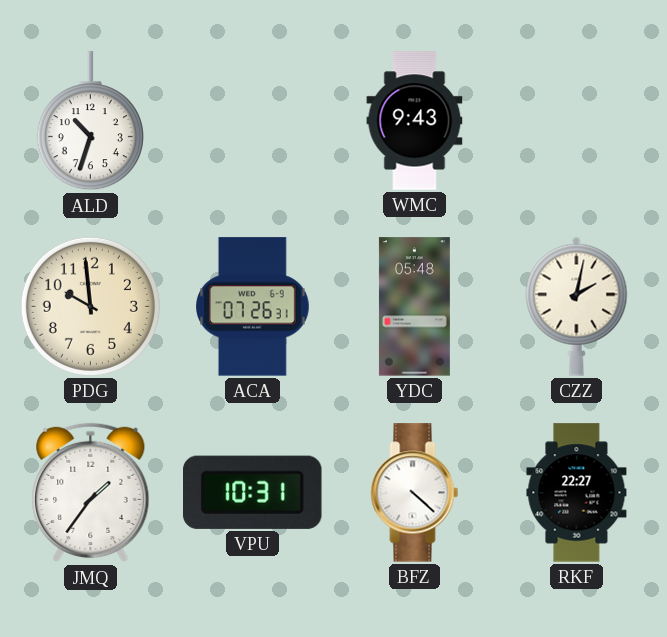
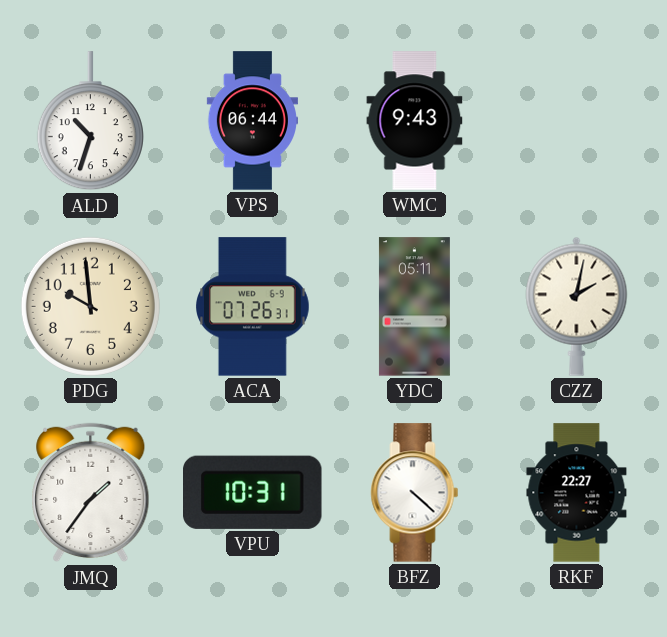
VPS: none -> 06:44
YDC: 05:48 -> 05:11
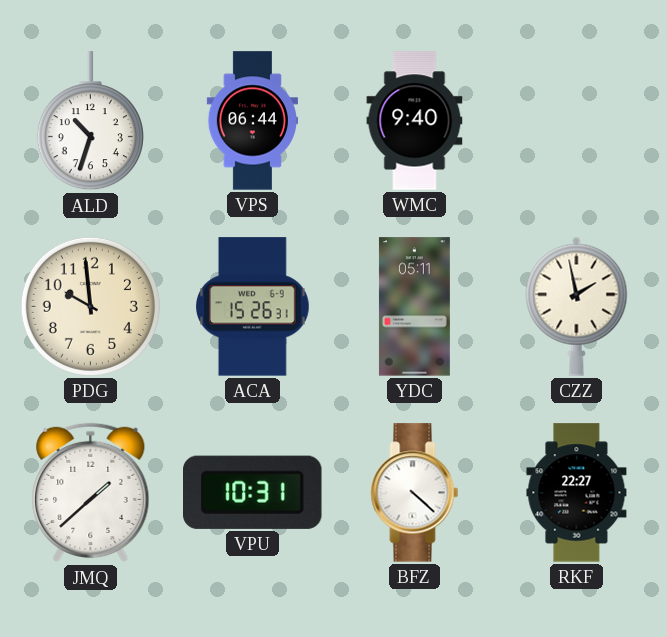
WMC: 9:43 -> 9:40
ACA: 07:26 -> 15:26
CZZ: 2:02 -> 1:58
JMQ: 1:36 -> 1:38
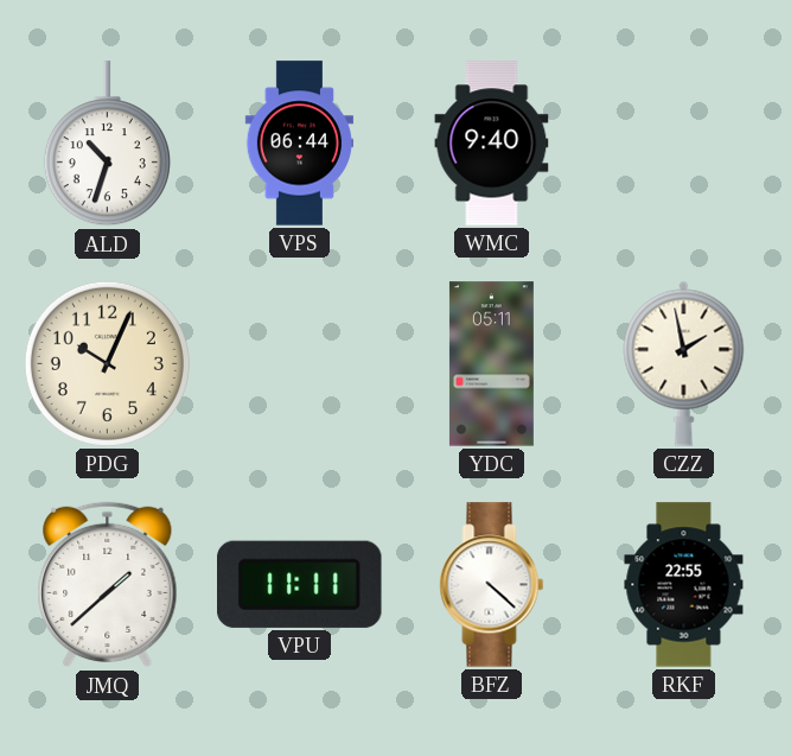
PDG: 9:59 -> 10:04
ACA: 15:26 -> none
VPU: 10:31 -> 11:11
RKF: 22:27 -> 22:55
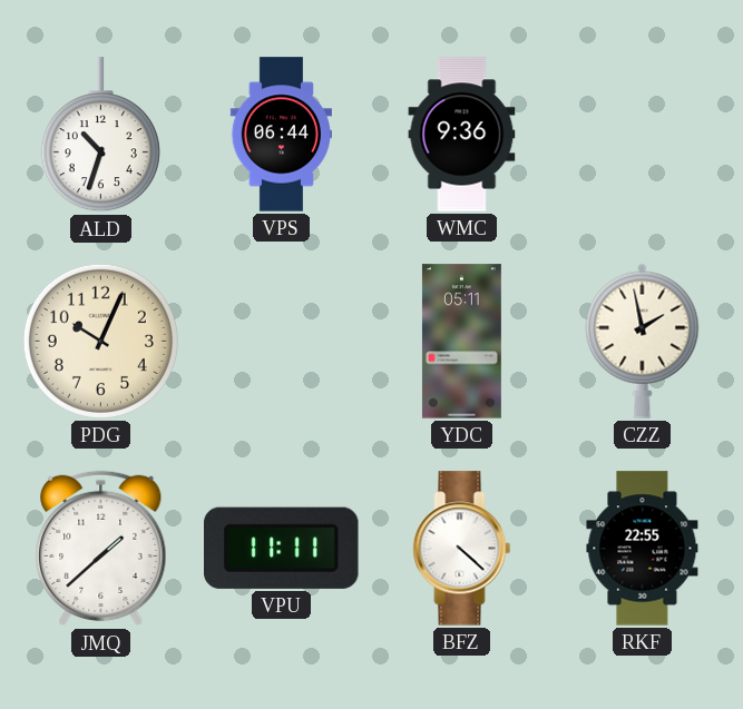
WMC: 9:40 -> 9:36
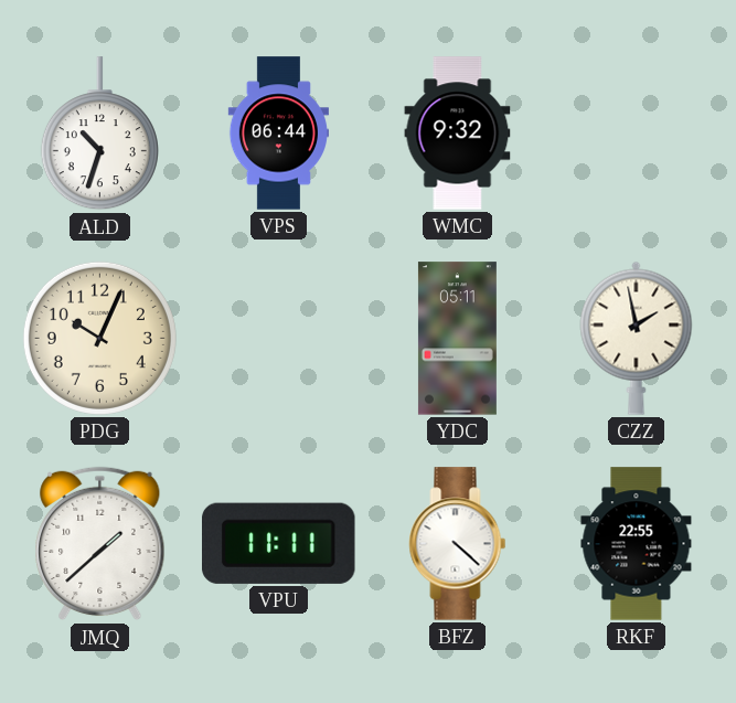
WMC: 9:36 -> 9:32
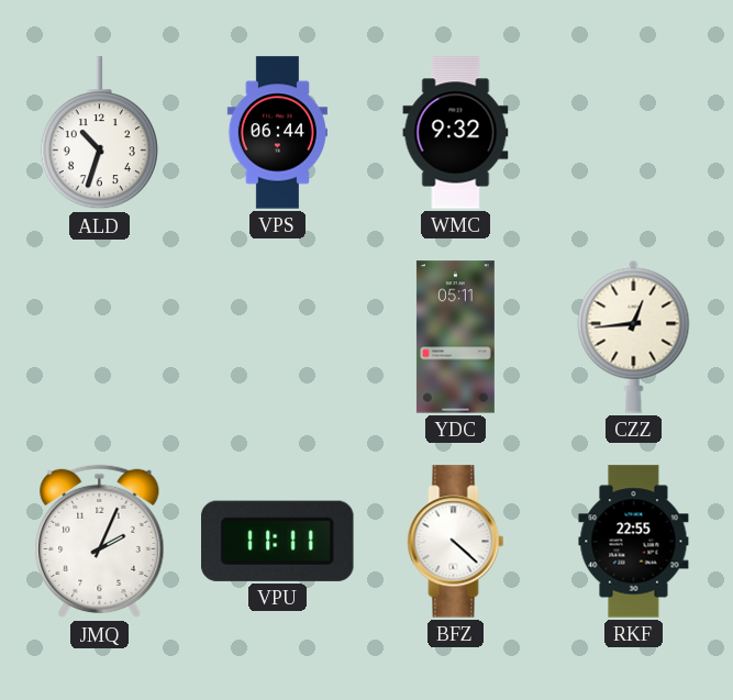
PDG: 10:04 -> none
CZZ: 1:58 -> 12:44
JMQ: 1:38 -> 2:04
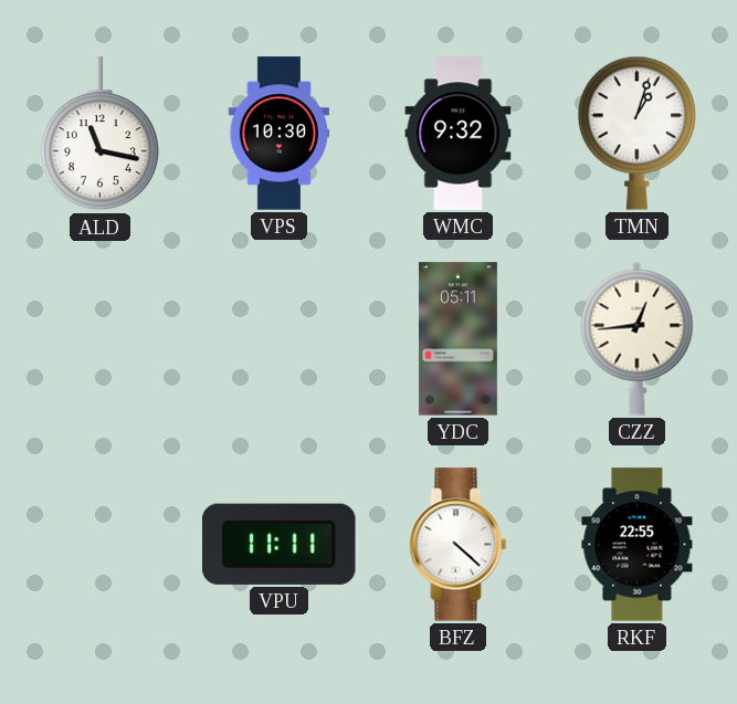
ALD: 10:33 -> 11:17
VPS: 06:44 -> 10:30
TMN: none -> 1:03
JMQ: 2:04 -> none
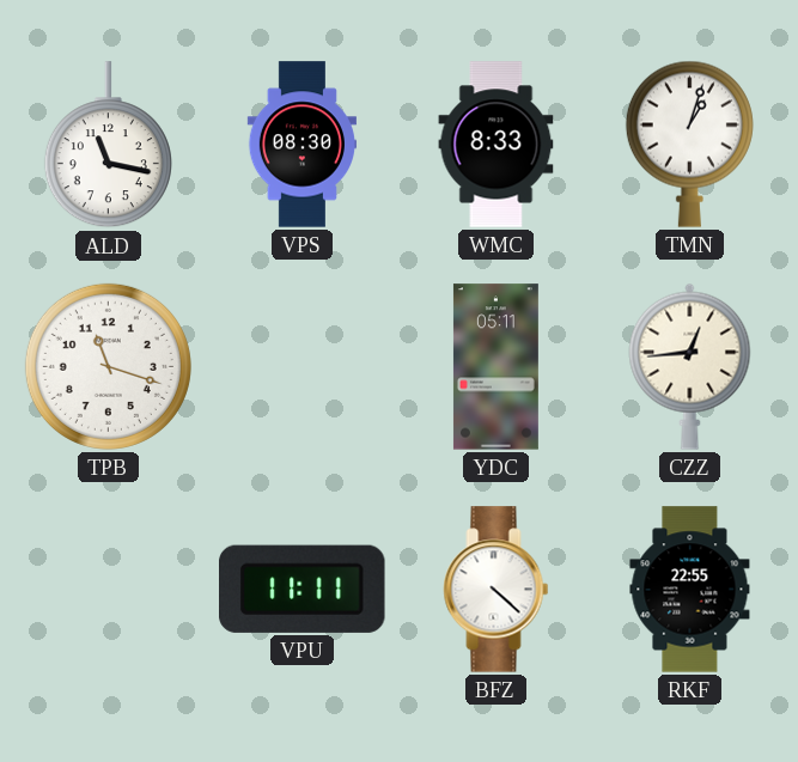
VPS: 10:30 -> 08:30
WMC: 9:32 -> 8:33
TPB: none -> 11:18
